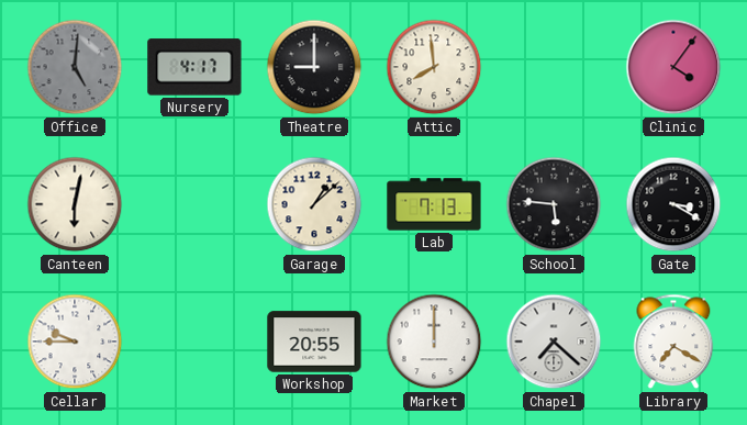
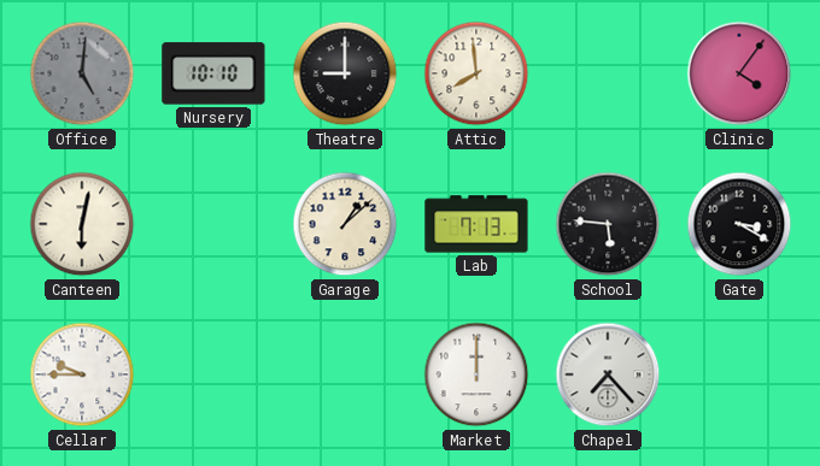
Nursery: 4:17 -> 10:10
Workshop: 20:55 -> none
Chapel: 7:22 -> 7:23
Library: 7:20 -> none
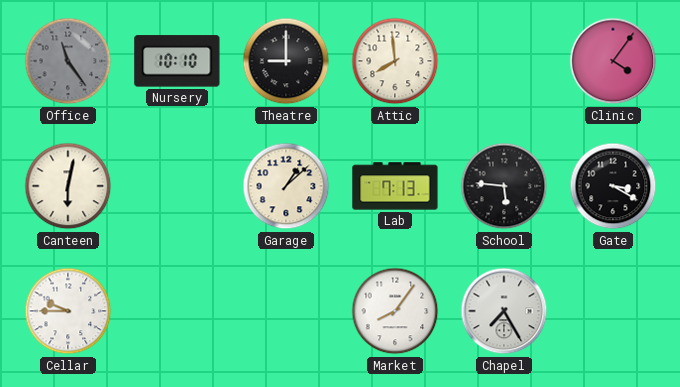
Office: 5:01 -> 11:24
Market: 12:00 -> 8:06
Chapel: 7:23 -> 7:25
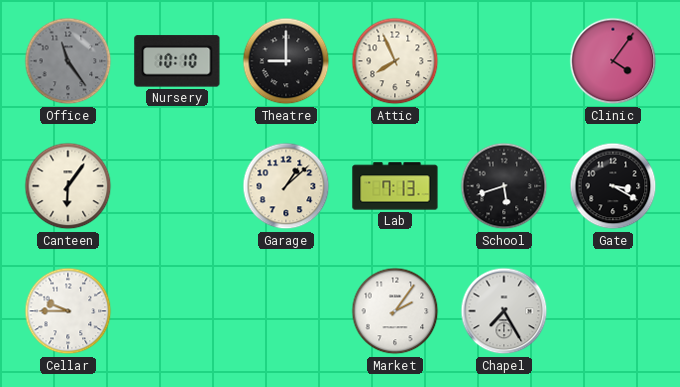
Attic: 7:59 -> 7:56
Canteen: 6:02 -> 6:06
School: 5:46 -> 5:42
Market: 8:06 -> 2:06
